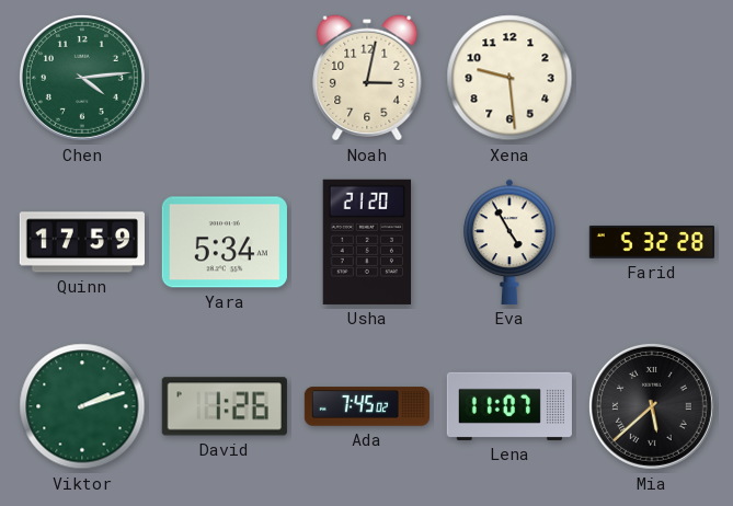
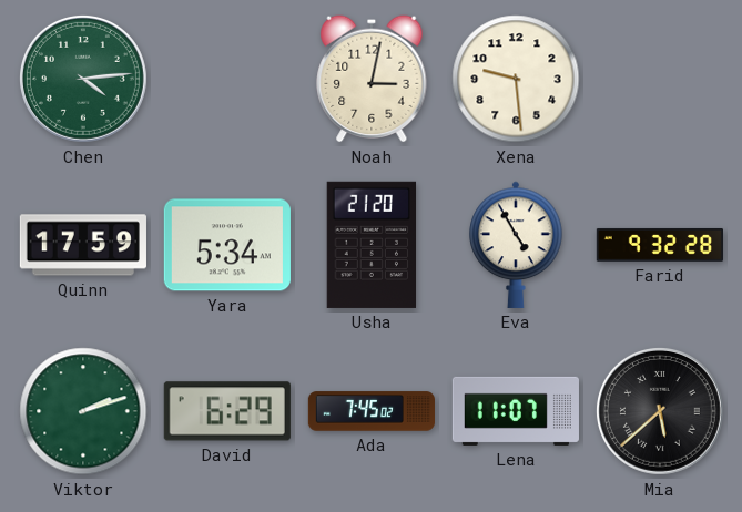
Farid: 5:32 -> 9:32
David: 1:26 -> 6:29
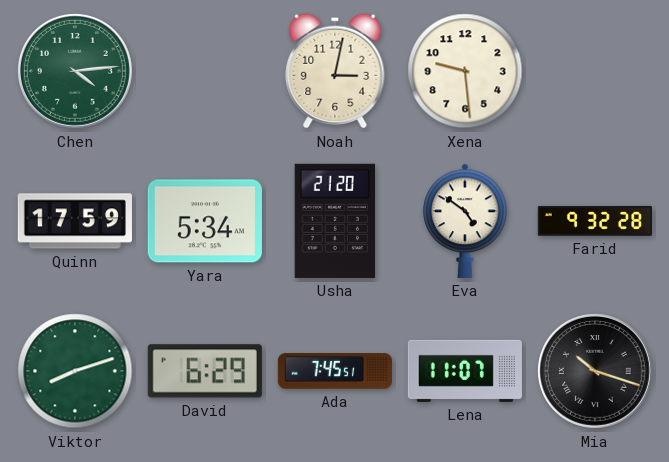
Eva: 4:55 -> 4:51
Viktor: 2:12 -> 8:12
Ada: 7:45:02 -> 7:45:51
Mia: 5:38 -> 10:18
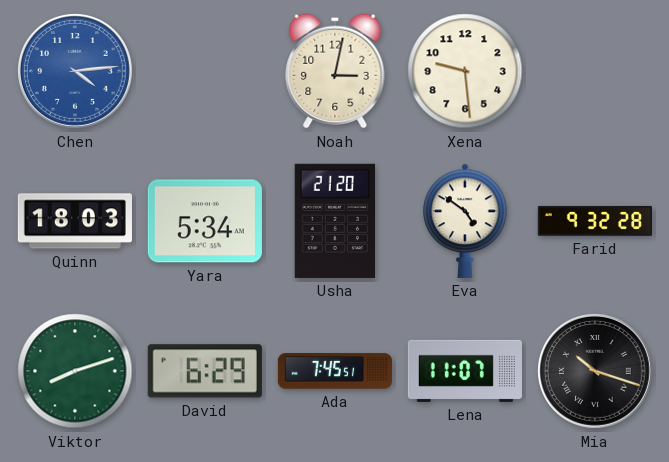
Chen dial: green -> blue
Quinn: 17:59 -> 18:03
